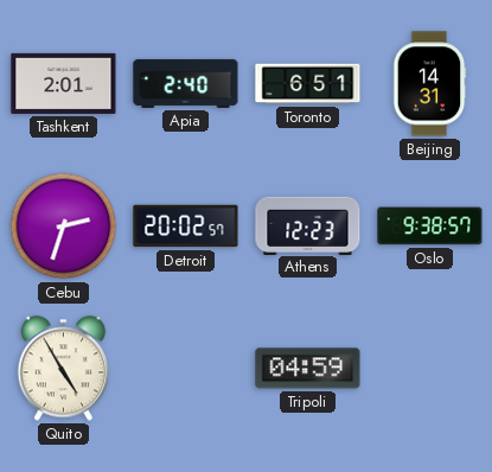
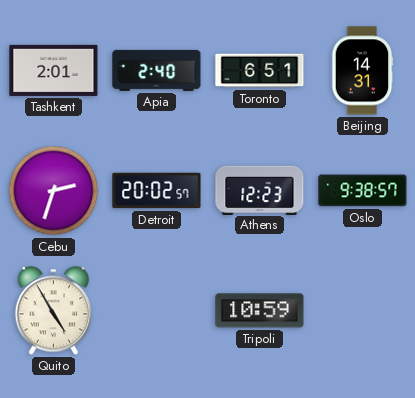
Tripoli: 04:59 -> 10:59
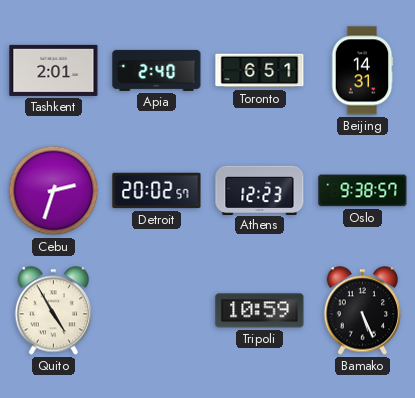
Bamako: none -> 5:26
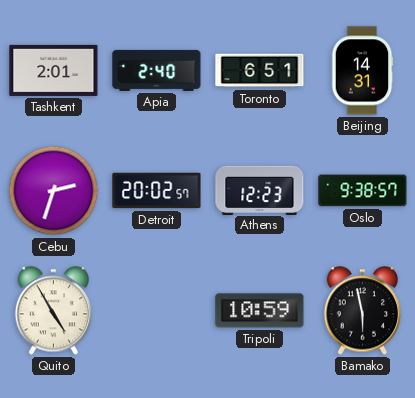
Bamako: 5:26 -> 5:58
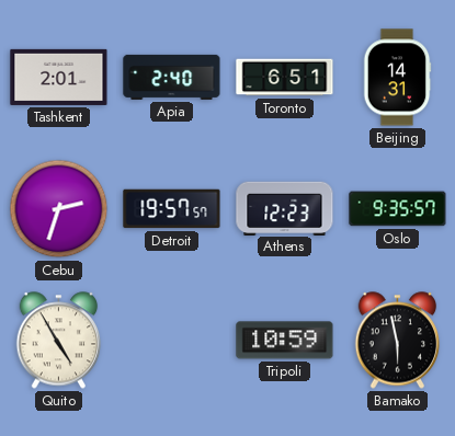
Detroit: 20:02 -> 19:57
Oslo: 9:38 -> 9:35
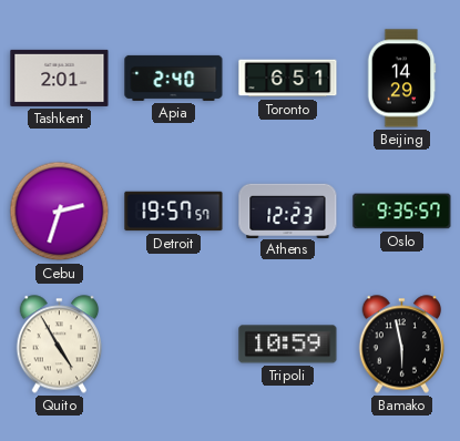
Beijing: 14:31 -> 14:29
